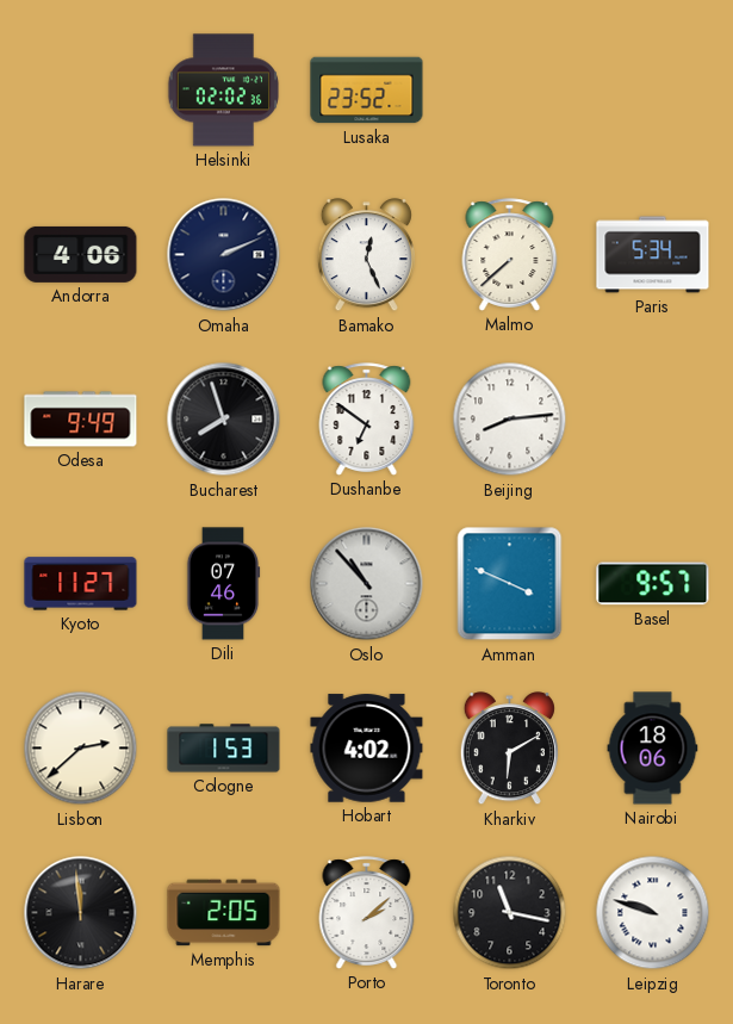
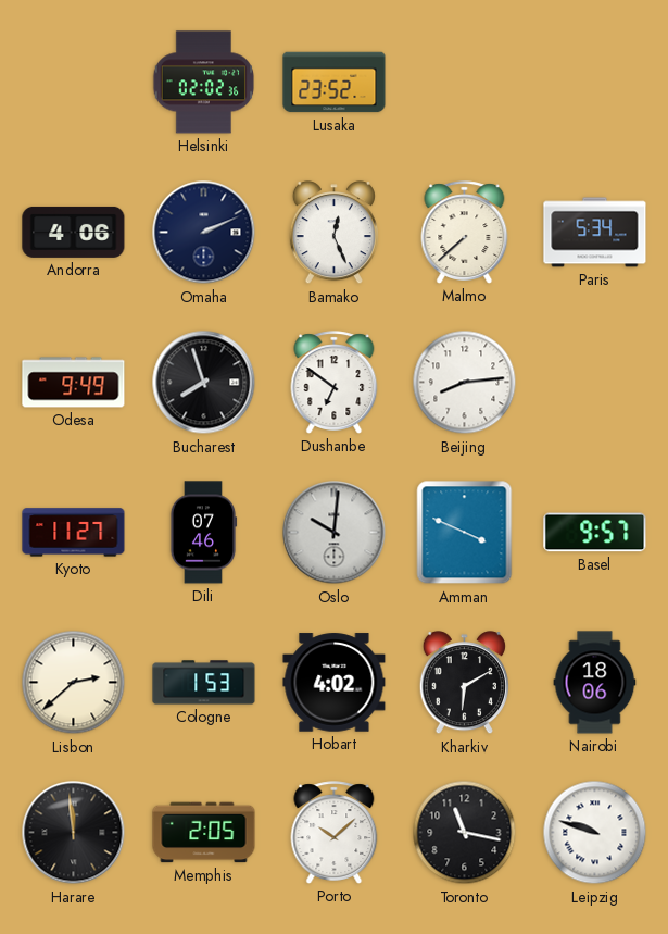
Oslo: 10:53 -> 10:01
Porto: 2:08 -> 10:08
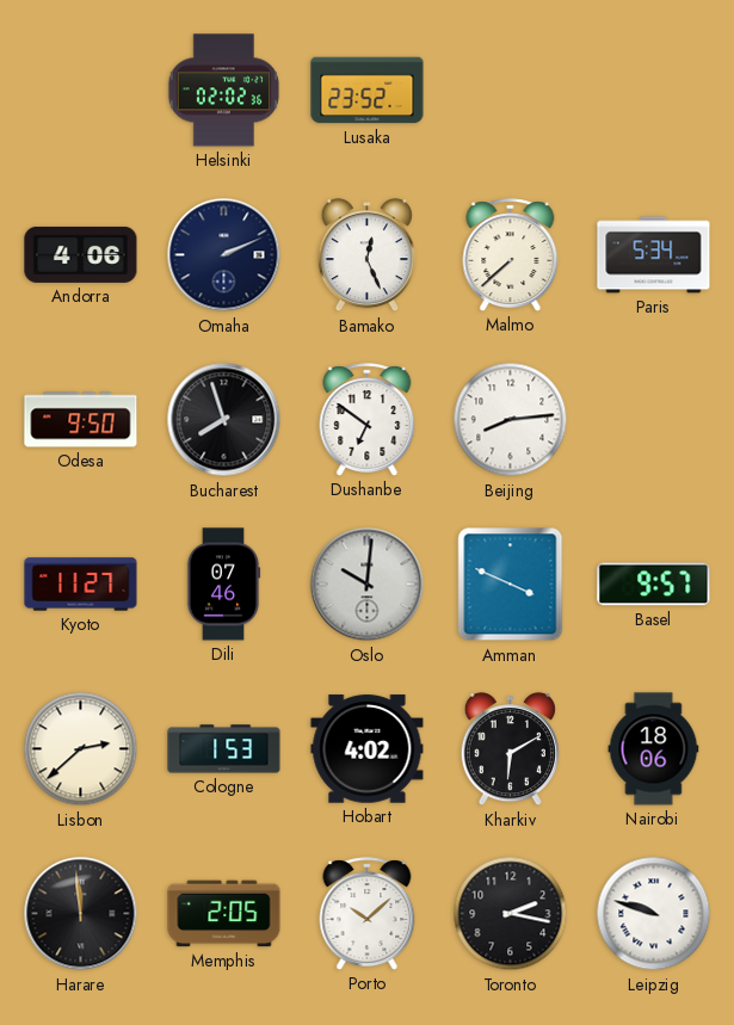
Odesa: 9:49 -> 9:50
Toronto: 11:17 -> 2:17
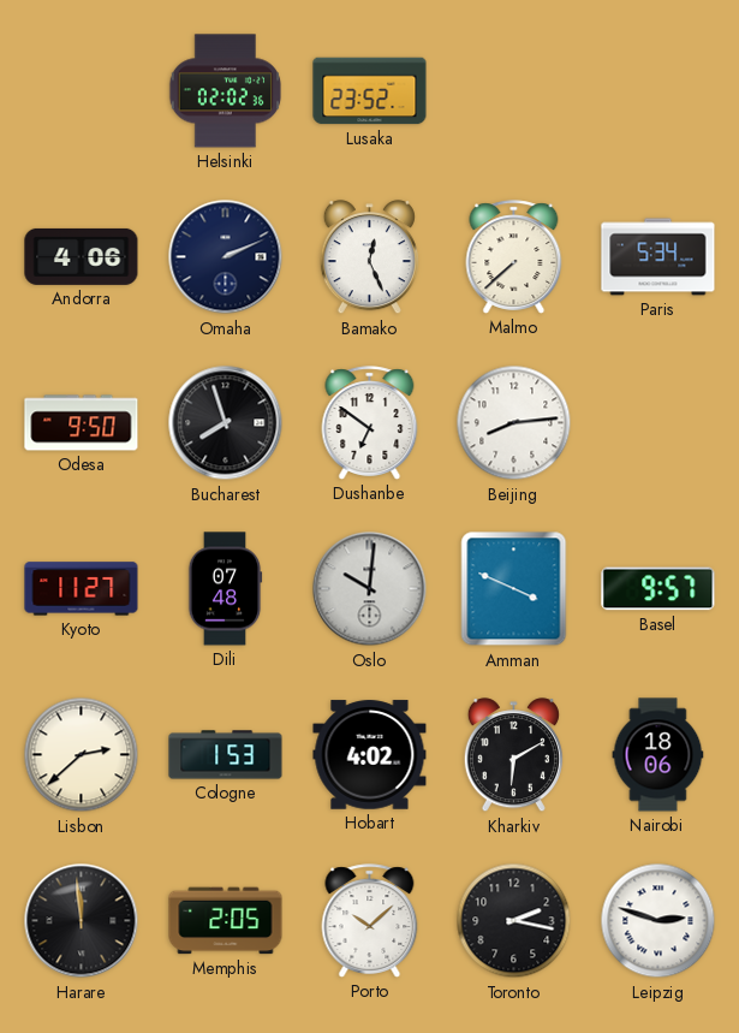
Dili: 07:46 -> 07:48
Leipzig: 9:48 -> 2:48
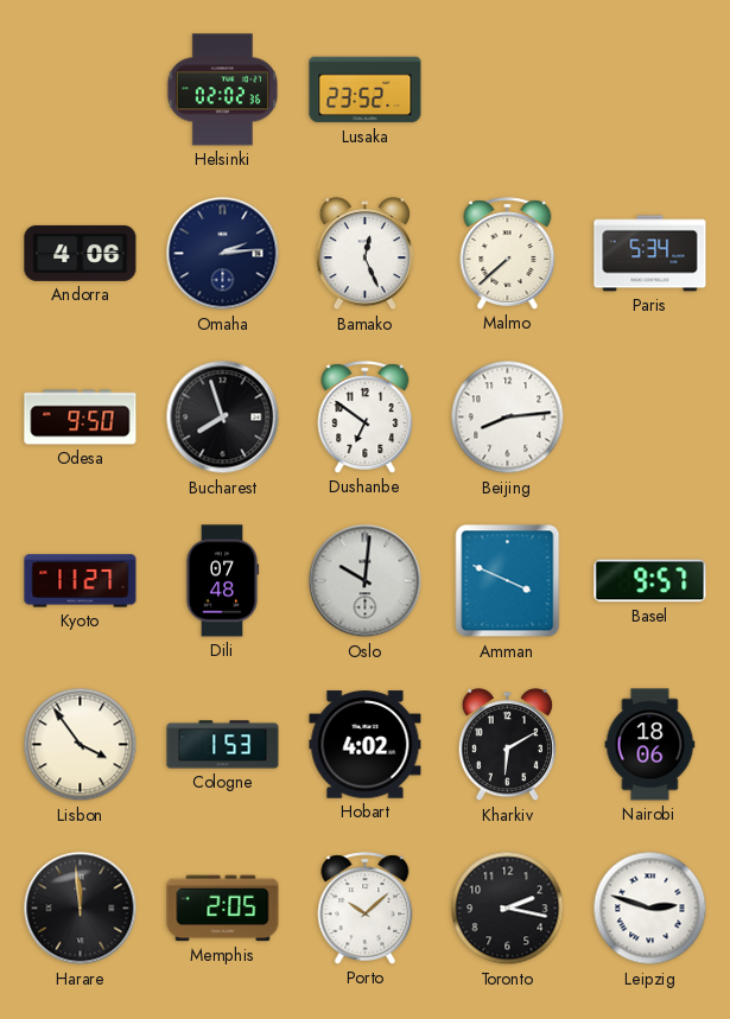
Omaha: 2:11 -> 2:14
Lisbon: 2:38 -> 3:54
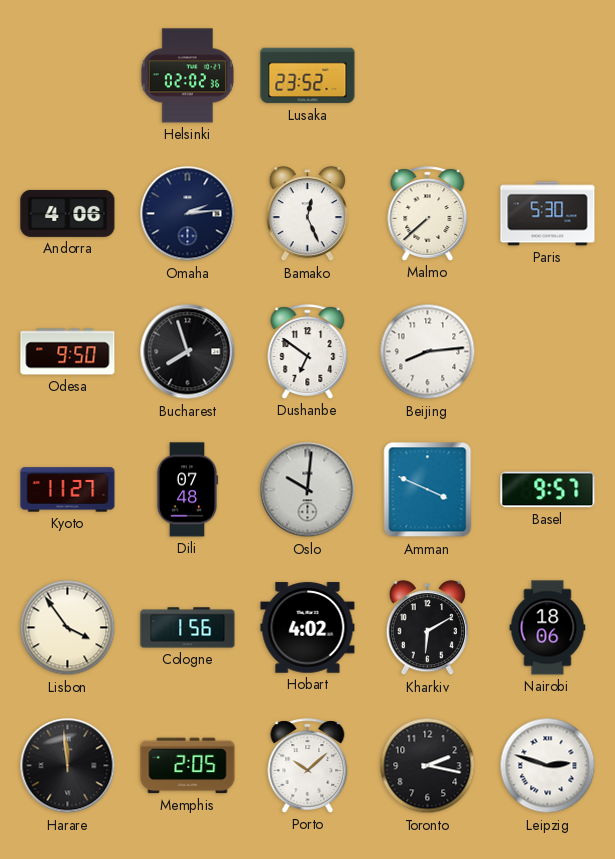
Paris: 5:34 -> 5:30
Cologne: 1:53 -> 1:56
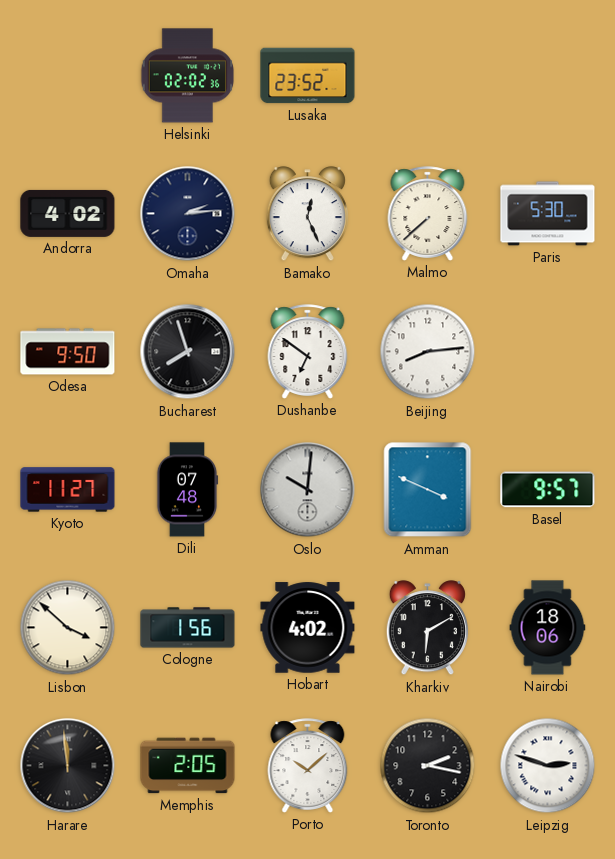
Andorra: 4:06 -> 4:02
Lisbon: 3:54 -> 3:52
